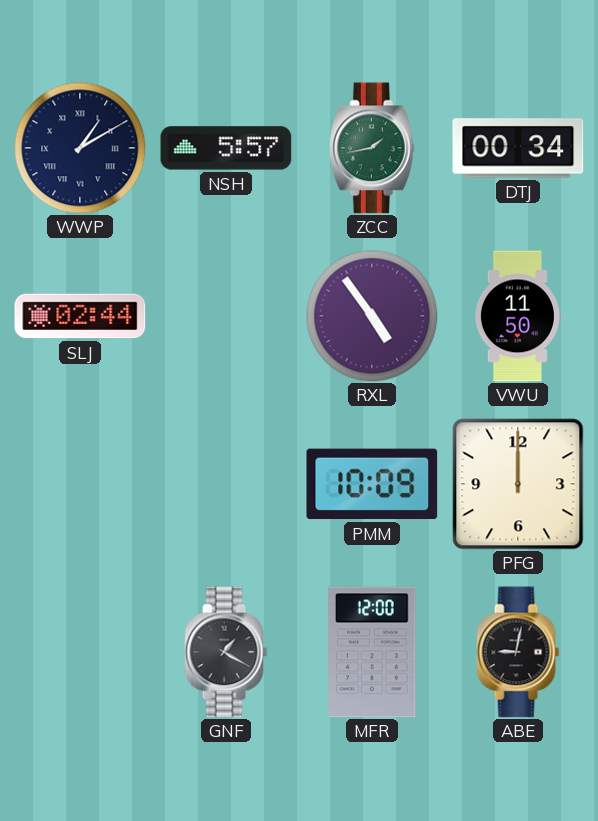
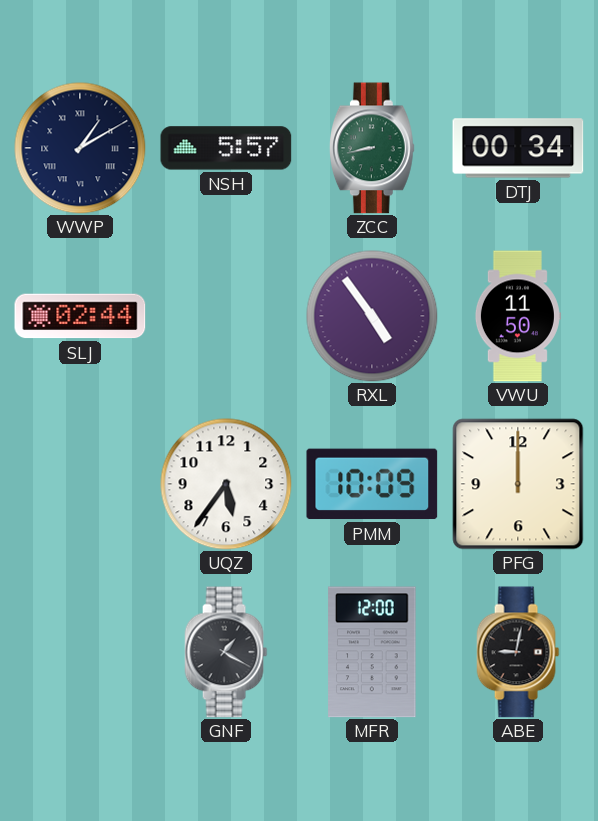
ZCC: 1:43 -> 8:43
UQZ: none -> 5:36
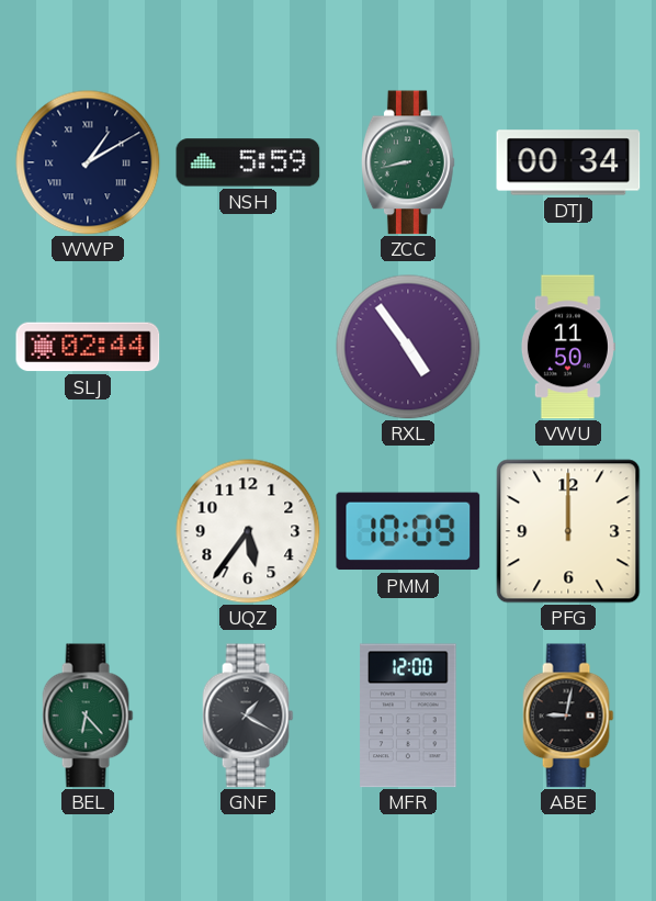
NSH: 5:57 -> 5:59
BEL: none -> 6:23
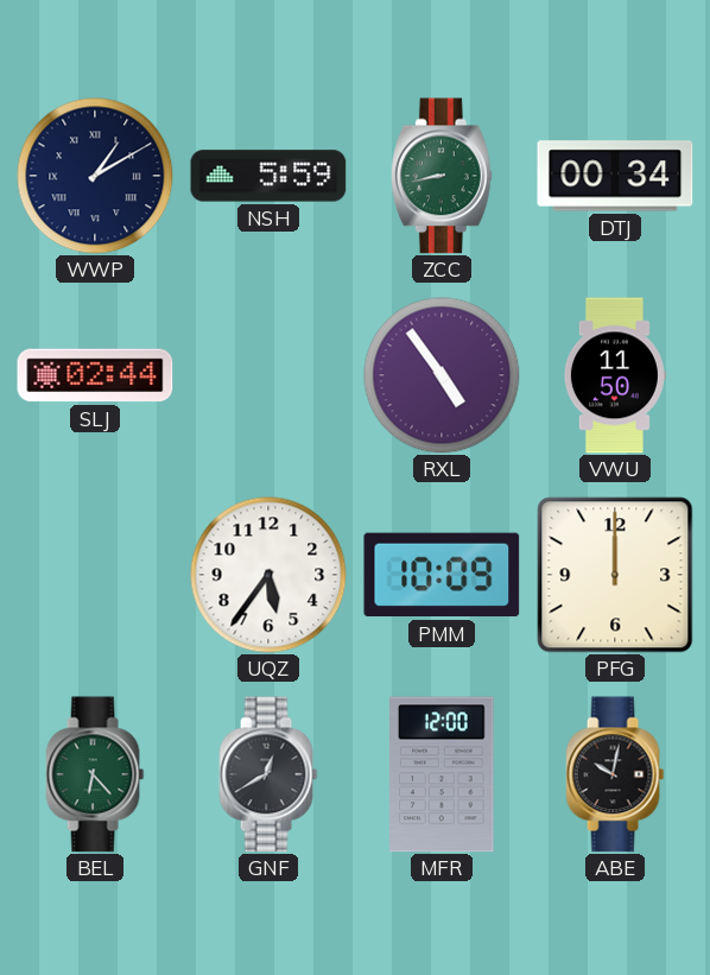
GNF: 1:20 -> 12:40
ABE: 9:02 -> 10:02
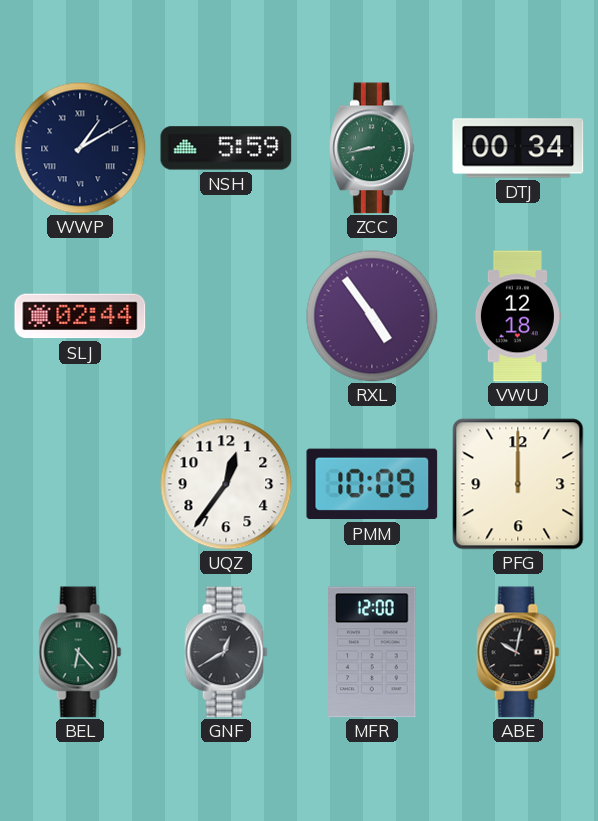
VWU: 11:50 -> 12:18
UQZ: 5:36 -> 12:36
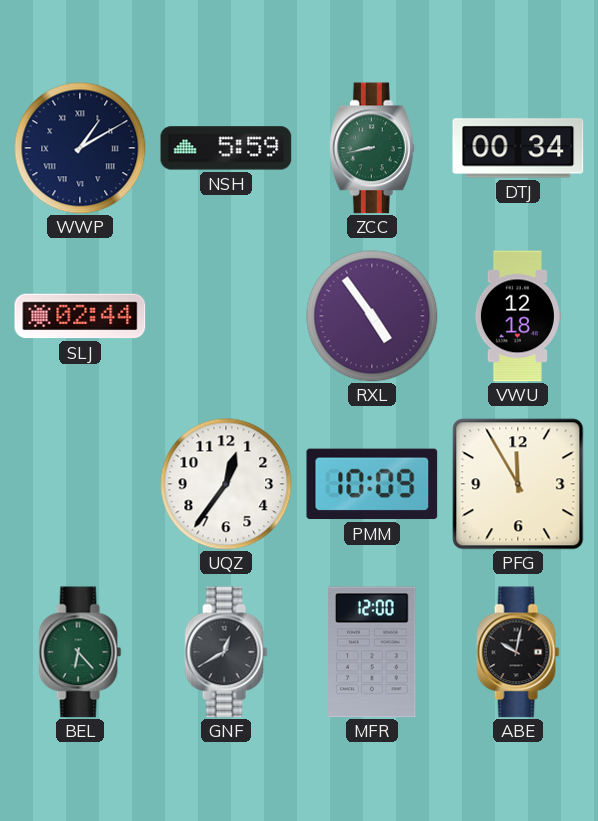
PFG: 12:00 -> 11:55
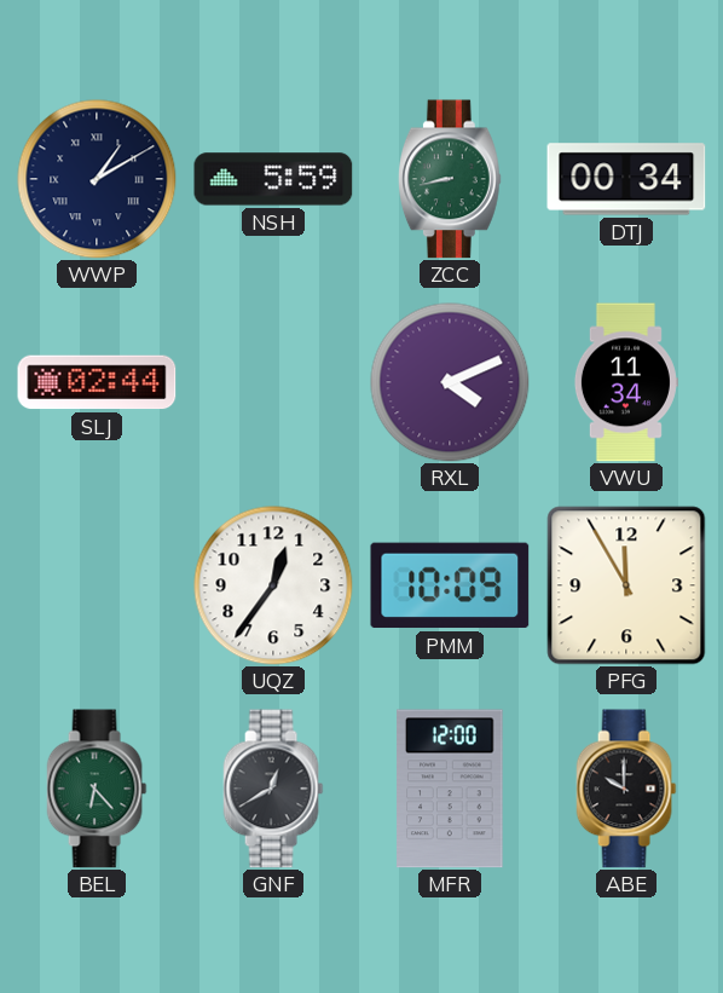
RXL: 4:54 -> 4:11
VWU: 12:18 -> 11:34
ABE: 10:02 -> 10:00
